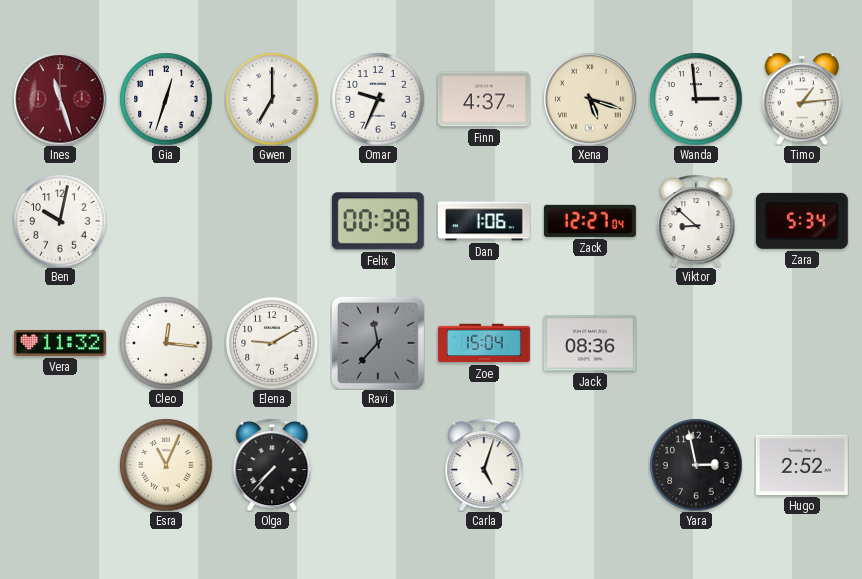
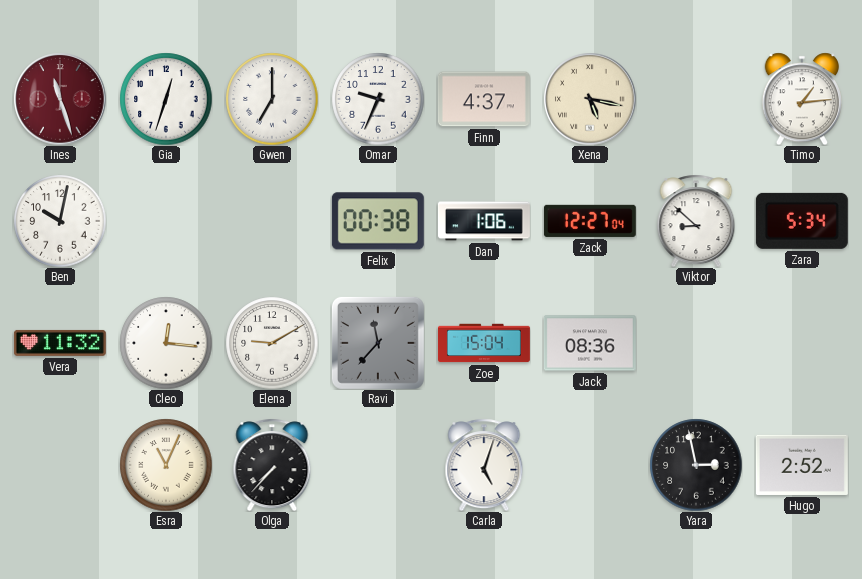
Xena: 5:18 -> 5:17
Wanda: 2:59 -> none
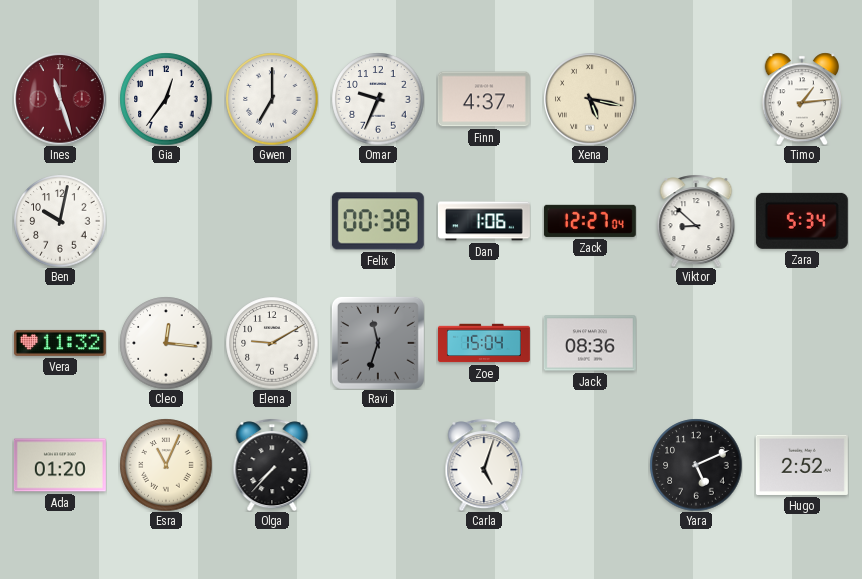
Gia: 12:33 -> 12:36
Ravi: 11:37 -> 11:33
Ada: none -> 01:20
Yara: 2:58 -> 5:11
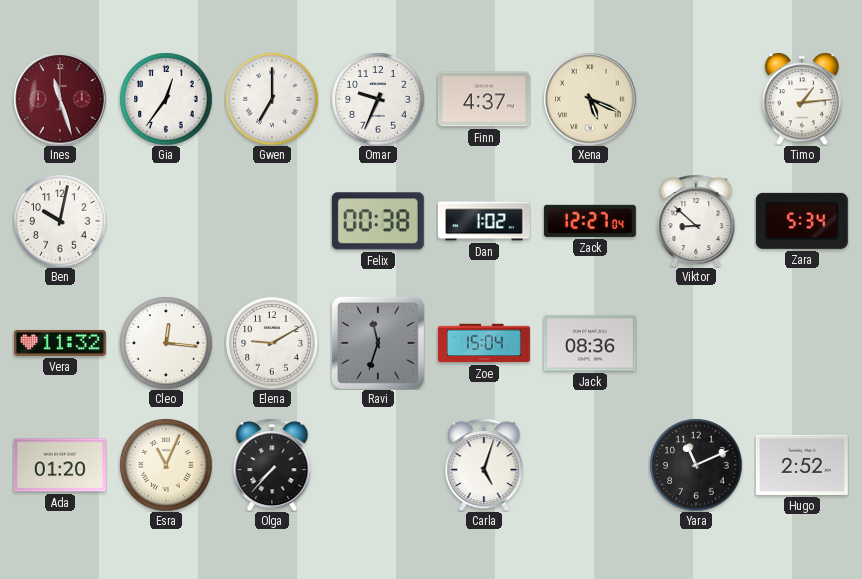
Xena: 5:17 -> 5:19
Dan: 1:06 -> 1:02
Yara: 5:11 -> 11:11
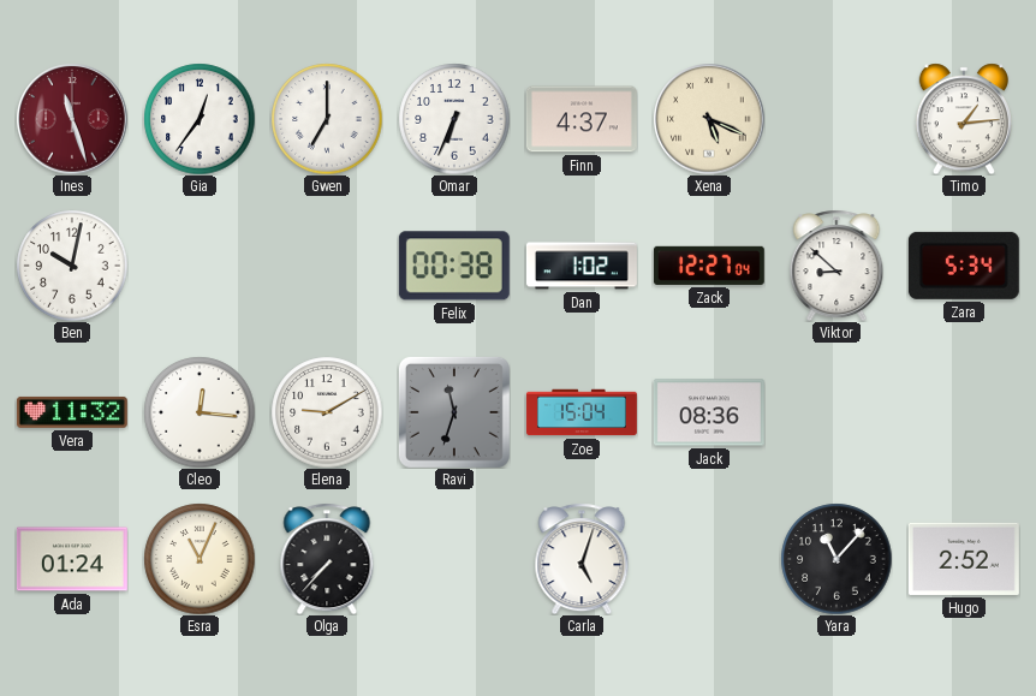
Omar: 9:34 -> 6:34
Ada: 01:20 -> 01:24
Yara: 11:11 -> 11:07
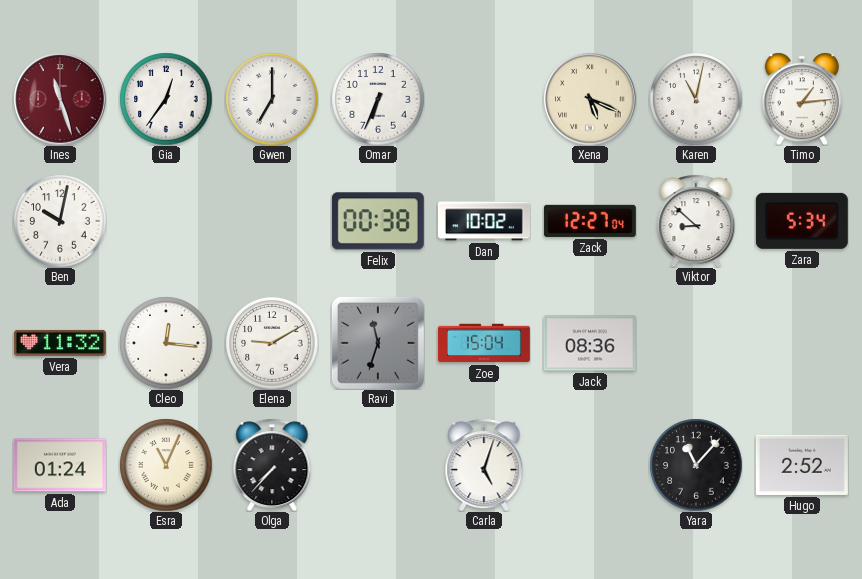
Finn: 4:37 -> none
Karen: none -> 11:02
Dan: 1:02 -> 10:02
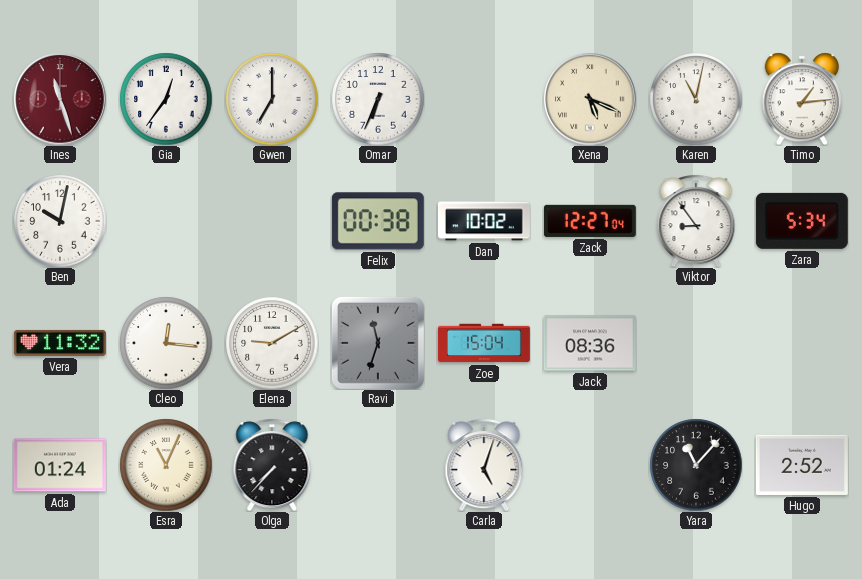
Viktor: 8:52 -> 8:54
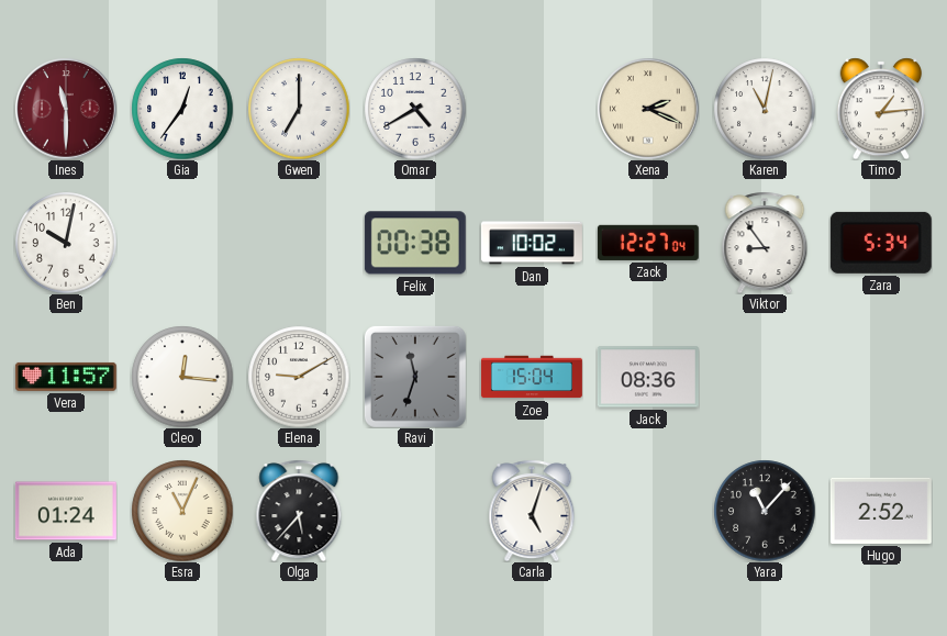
Ines: 11:27 -> 11:30
Omar: 6:34 -> 4:40
Xena: 5:19 -> 2:19
Vera: 11:32 -> 11:57
Olga: 7:37 -> 5:37
